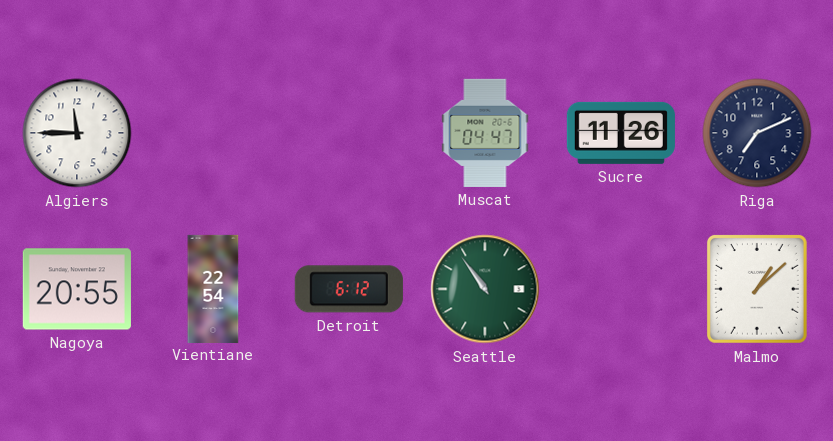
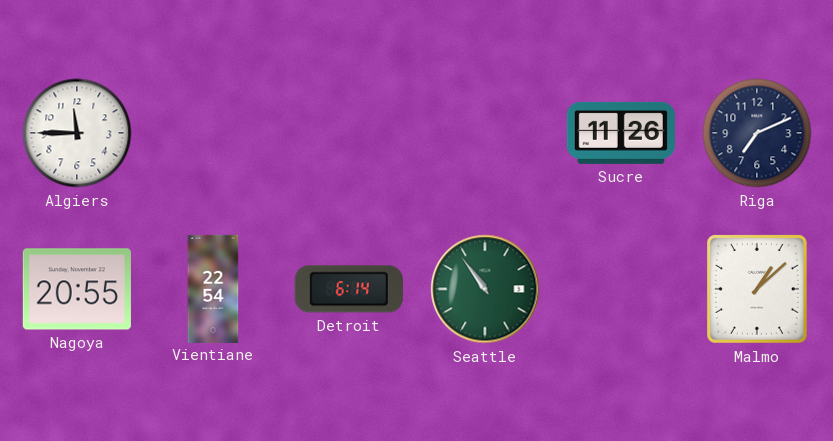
Muscat: 04:47 -> none
Detroit: 6:12 -> 6:14
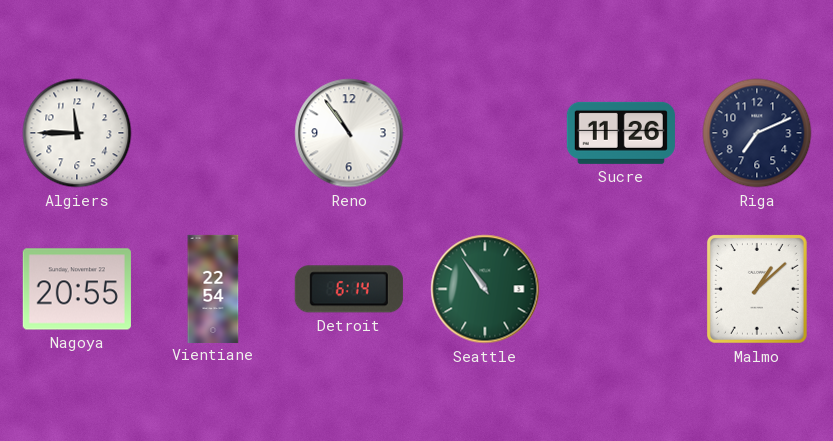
Reno: none -> 10:54
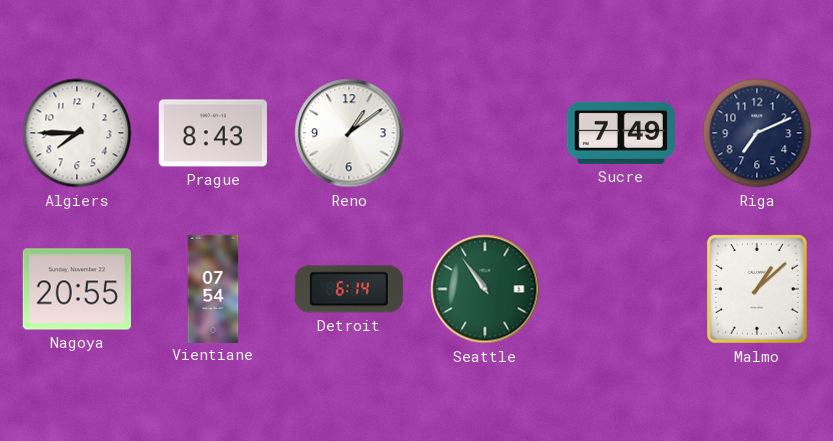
Algiers: 11:45 -> 7:45
Prague: none -> 8:43
Reno: 10:54 -> 1:09
Sucre: 11:26 -> 7:49
Vientiane: 22:54 -> 07:54
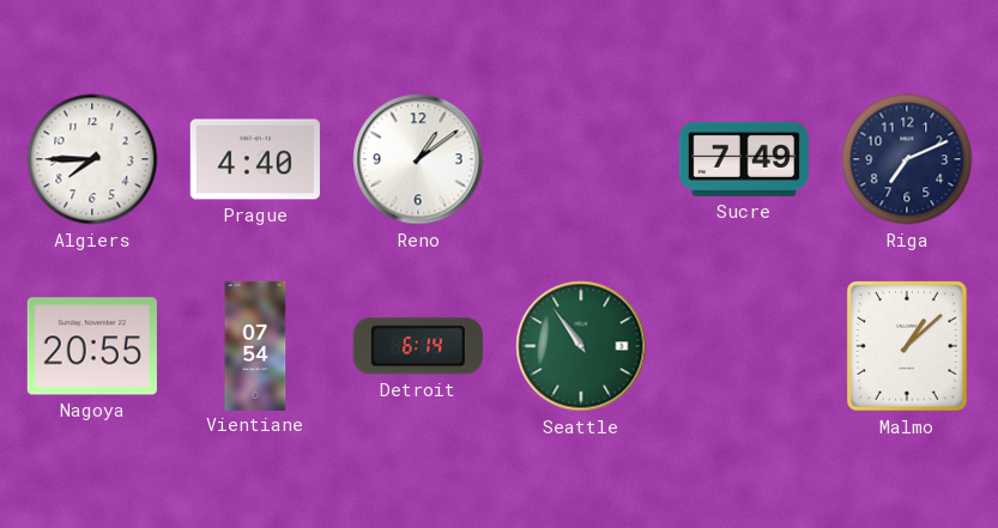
Prague: 8:43 -> 4:40
